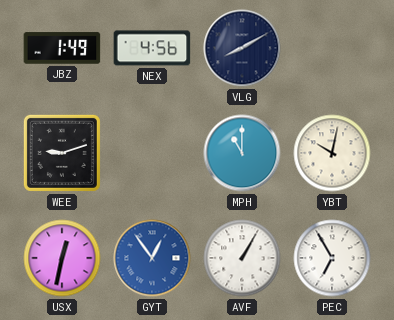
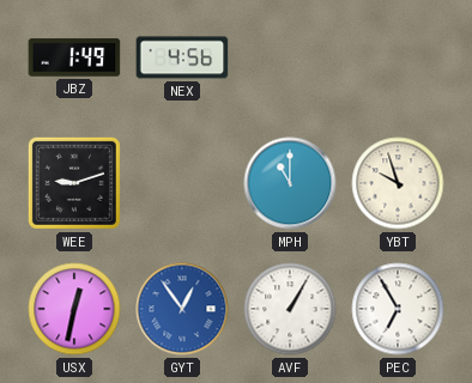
VLG: 8:10 -> none
YBT: 10:02 -> 9:57
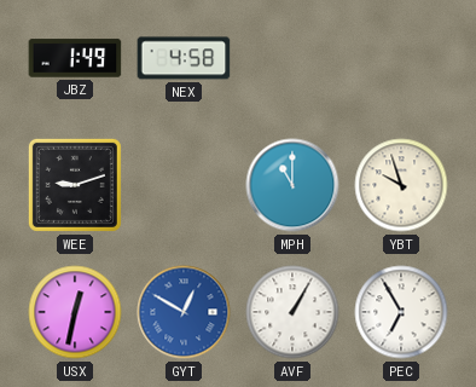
NEX: 4:56 -> 4:58
GYT: 12:54 -> 12:50
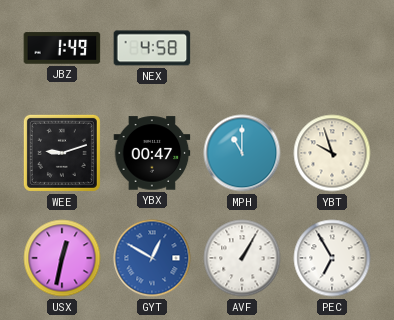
YBX: none -> 00:47
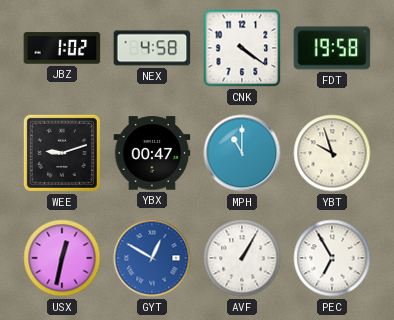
JBZ: 1:49 -> 1:02
CNK: none -> 4:21
FDT: none -> 19:58
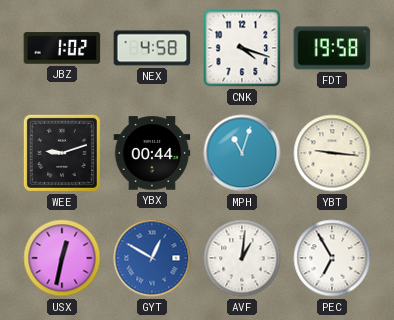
CNK: 4:21 -> 4:18
YBX: 00:47 -> 00:44
MPH: 11:00 -> 11:03
YBT: 9:57 -> 9:16
AVF: 1:05 -> 1:01
